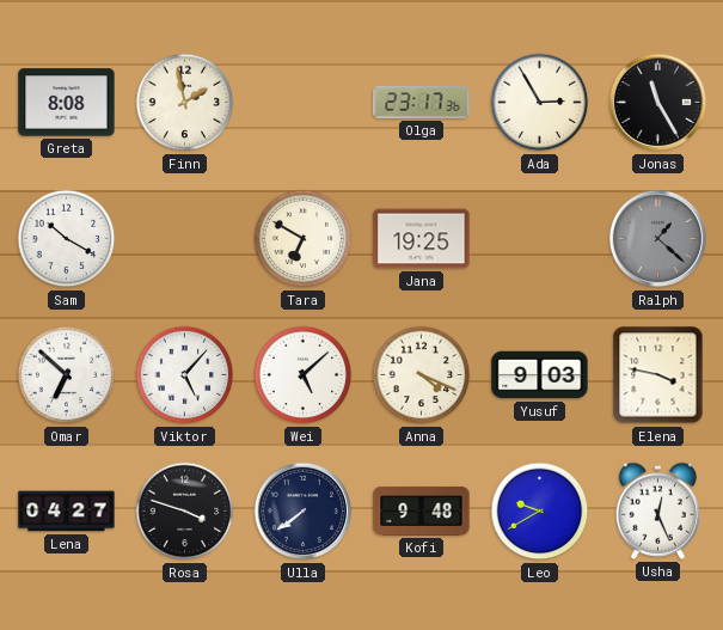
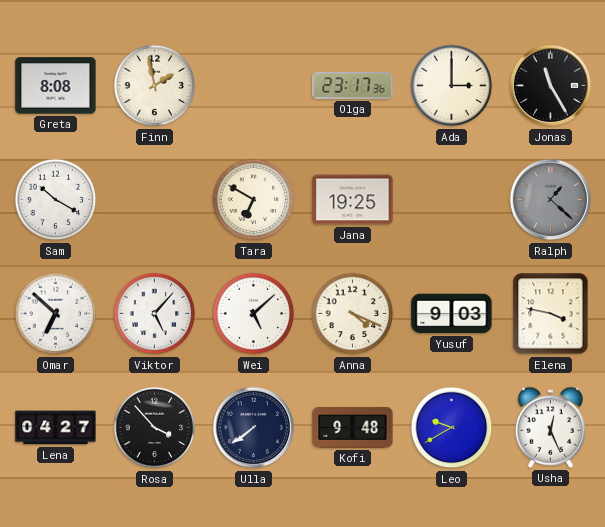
Ada: 2:55 -> 3:00
Rosa: 3:48 -> 3:53
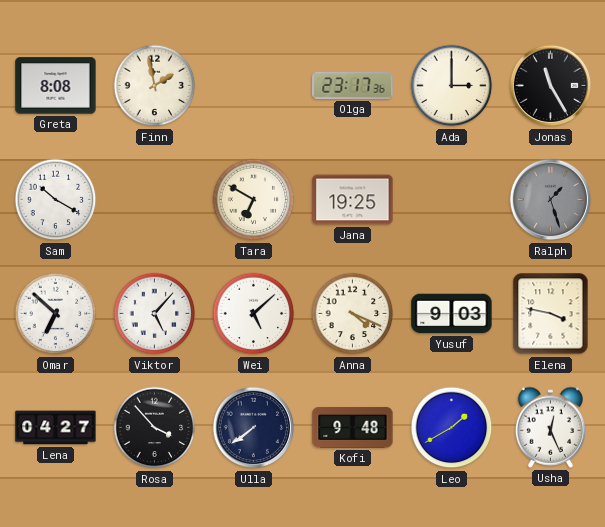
Ralph: 1:22 -> 1:27
Leo: 9:40 -> 1:40
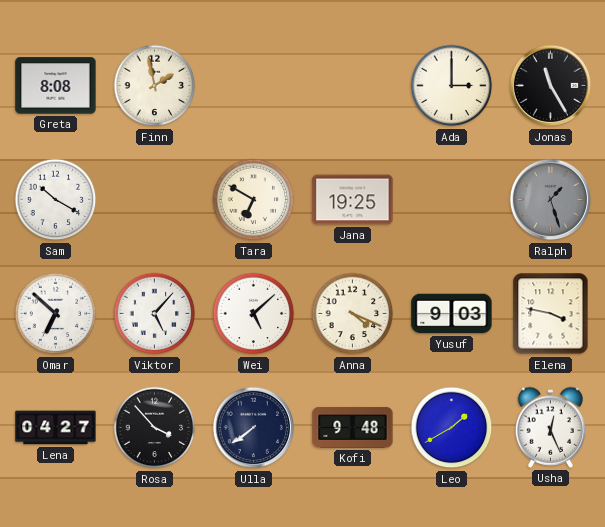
Olga: 23:17 -> none
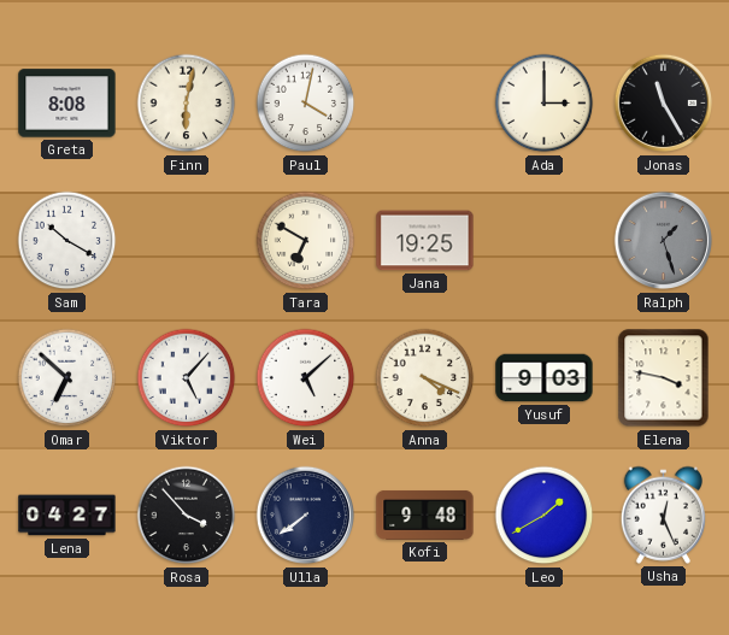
Finn: 1:58 -> 6:02
Paul: none -> 4:02
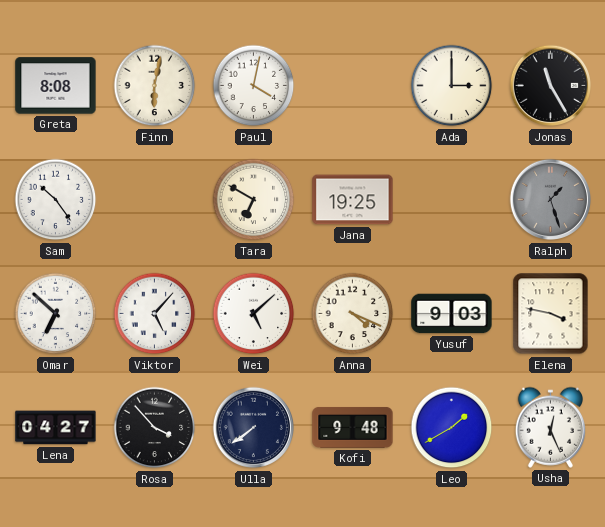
Sam: 10:20 -> 10:24
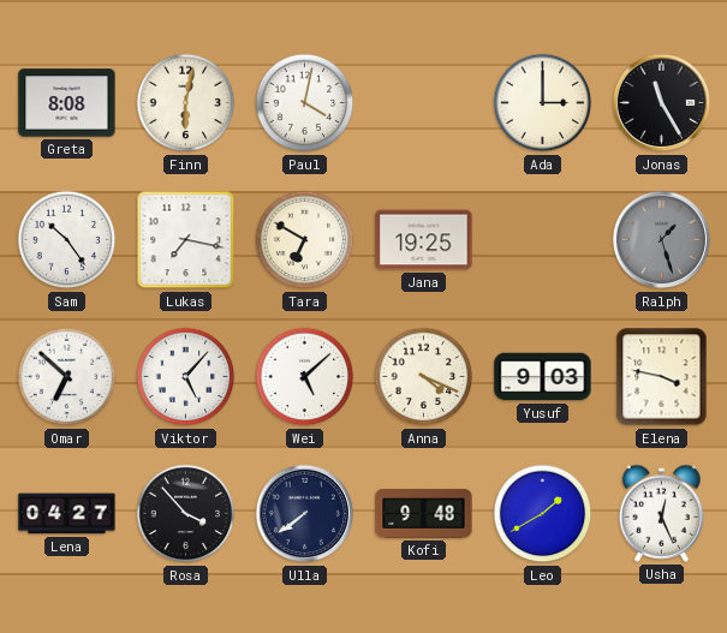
Lukas: none -> 7:17
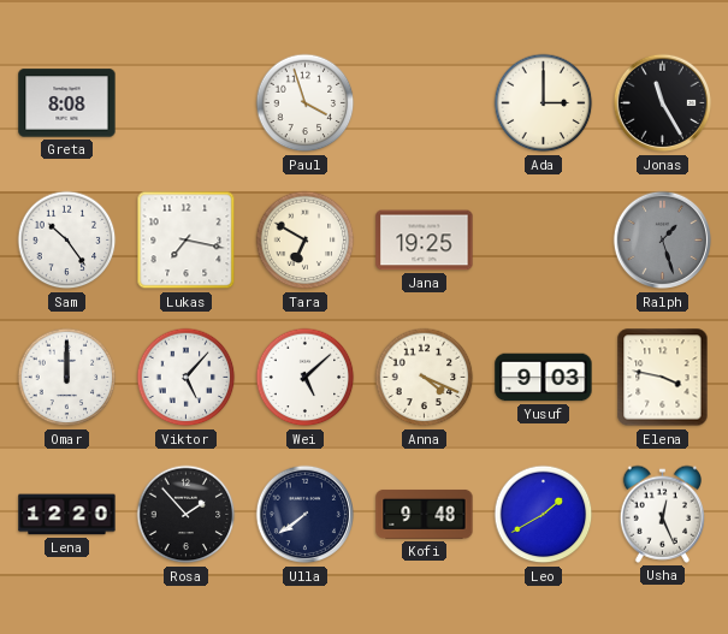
Finn: 6:02 -> none
Paul: 4:02 -> 3:57
Omar: 6:52 -> 12:00
Lena: 04:27 -> 12:20
Rosa: 3:53 -> 1:53
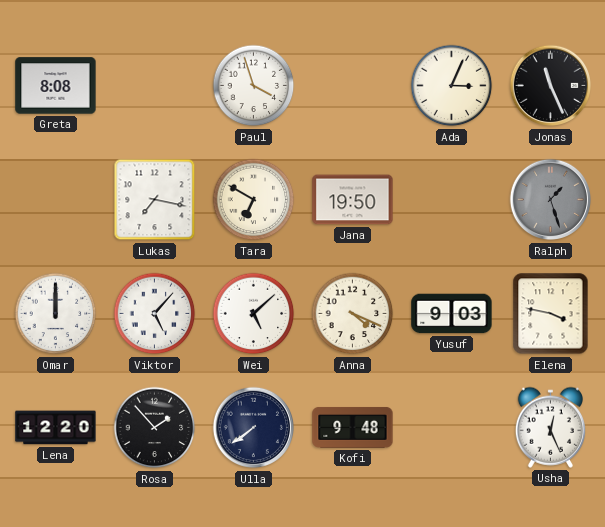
Ada: 3:00 -> 3:04
Jonas: 11:25 -> 11:26
Sam: 10:24 -> none
Jana: 19:25 -> 19:50
Leo: 1:40 -> none
